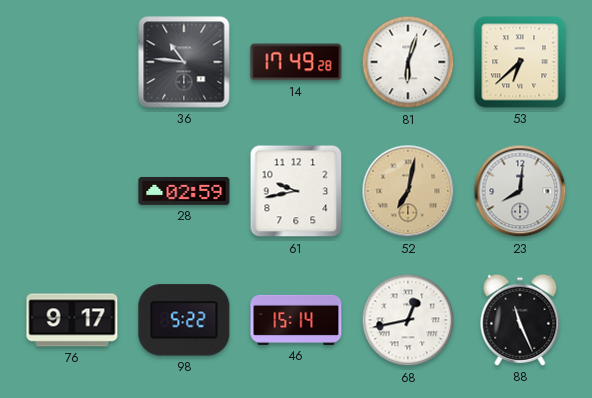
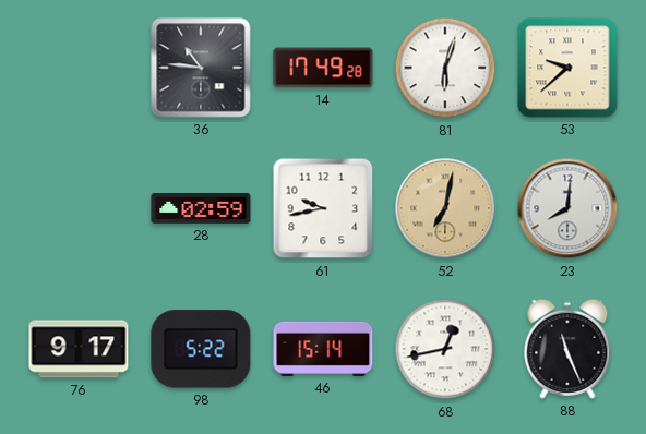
53: 6:38 -> 9:38
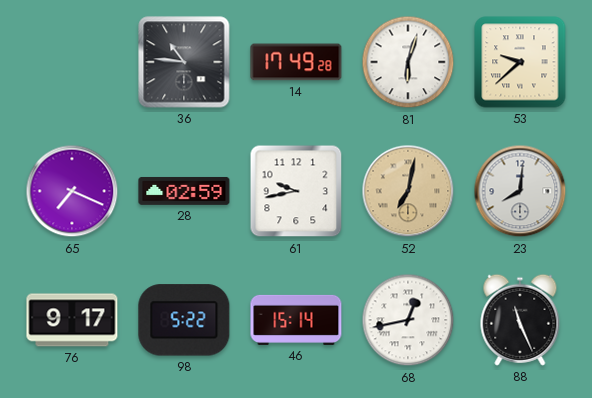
65: none -> 7:19
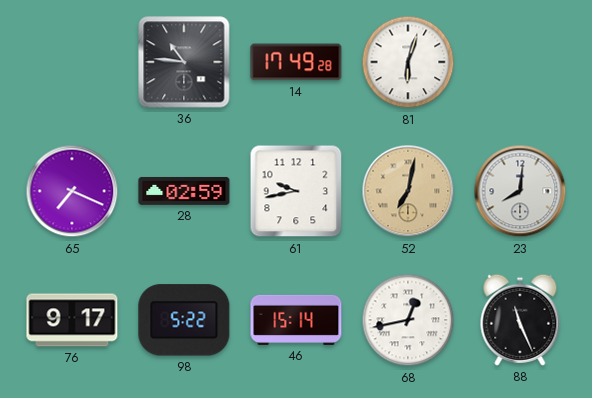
53: 9:38 -> none
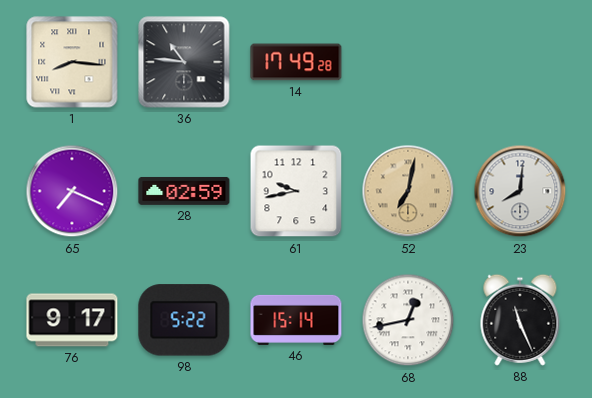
1: none -> 8:16
81: 6:03 -> none
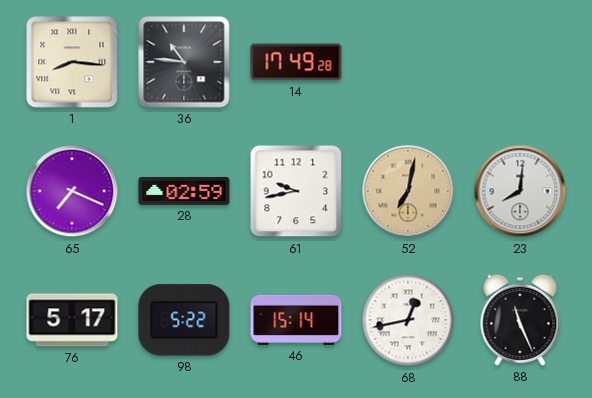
76: 9:17 -> 5:17
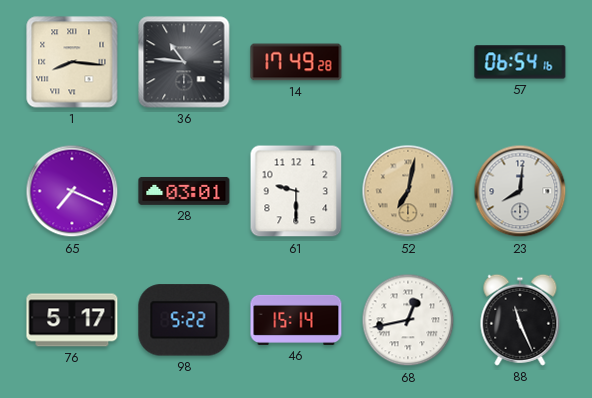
57: none -> 06:54
28: 02:59 -> 03:01
61: 9:43 -> 9:30
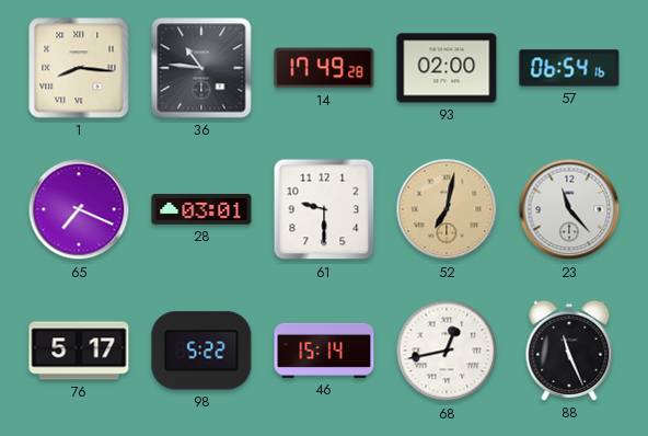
93: none -> 02:00
23: 8:01 -> 11:23
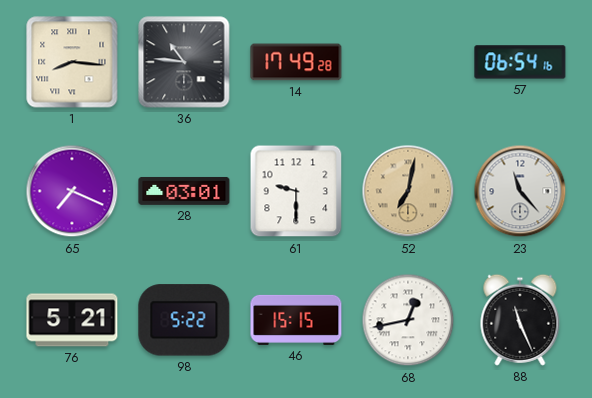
93: 02:00 -> none
76: 5:17 -> 5:21
46: 15:14 -> 15:15
